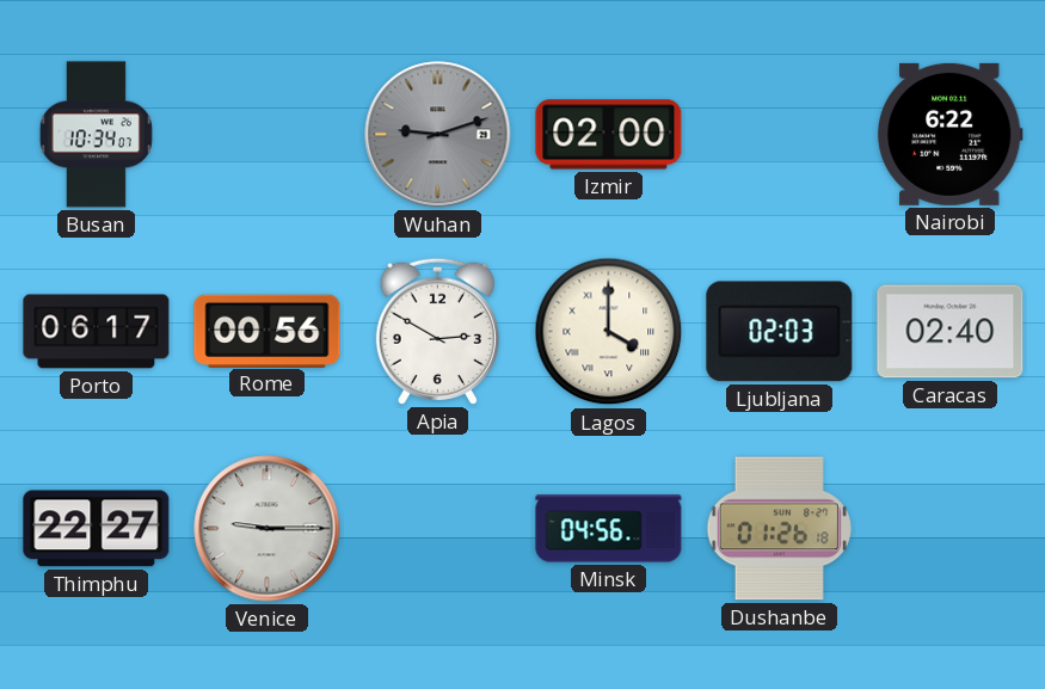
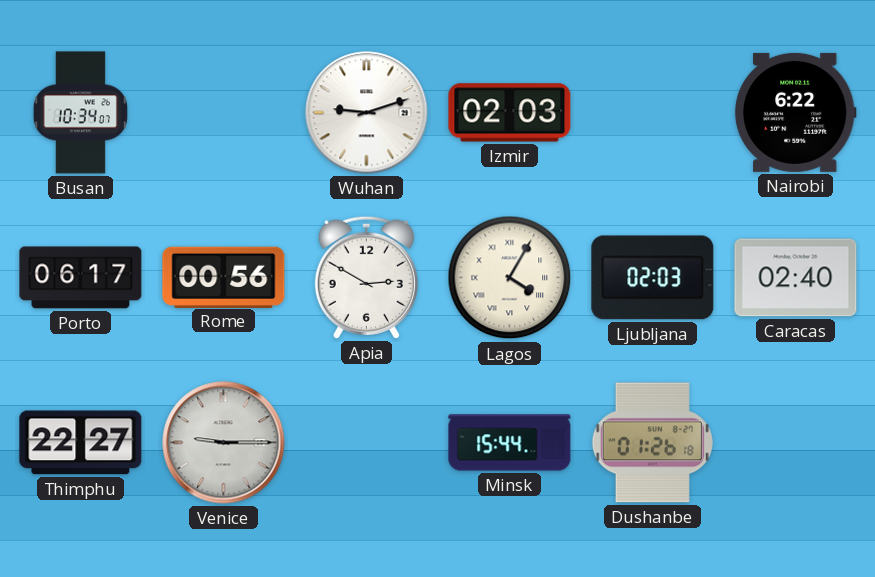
Wuhan dial: grey -> white
Izmir: 02:00 -> 02:03
Lagos: 4:00 -> 4:05
Minsk: 04:56 -> 15:44
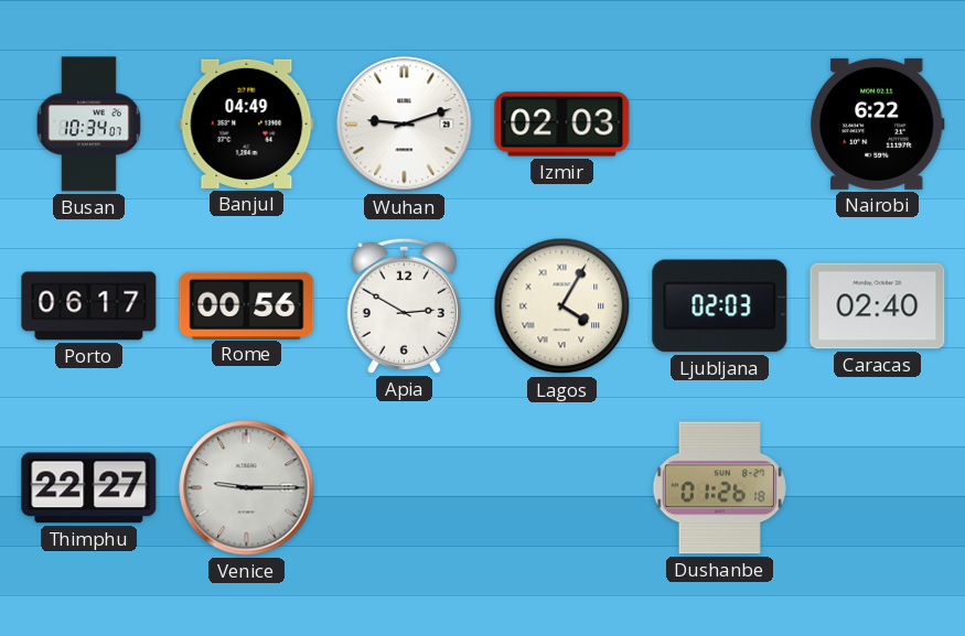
Banjul: none -> 04:49
Minsk: 15:44 -> none
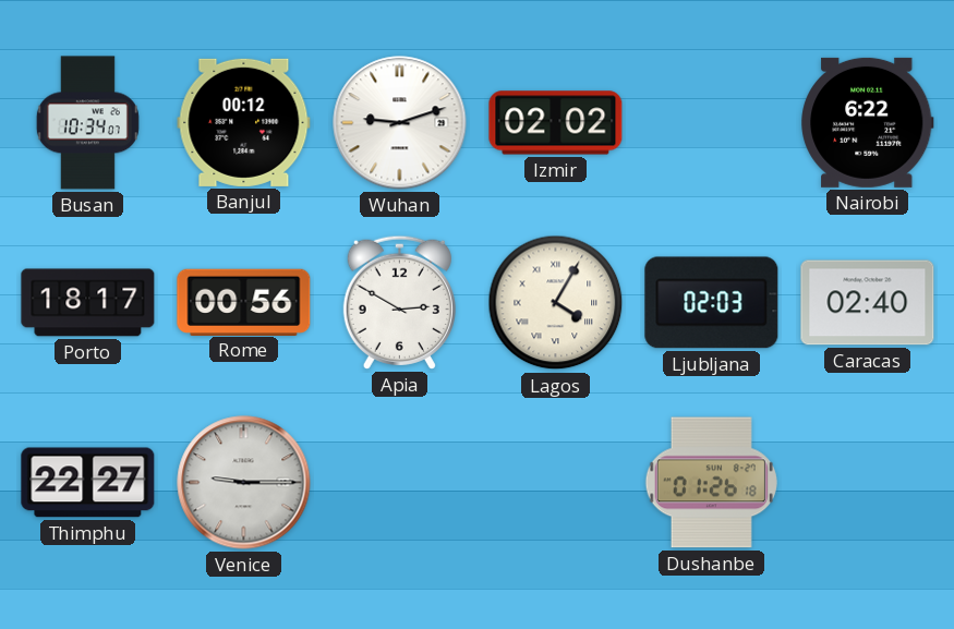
Banjul: 04:49 -> 00:12
Izmir: 02:03 -> 02:02
Porto: 06:17 -> 18:17
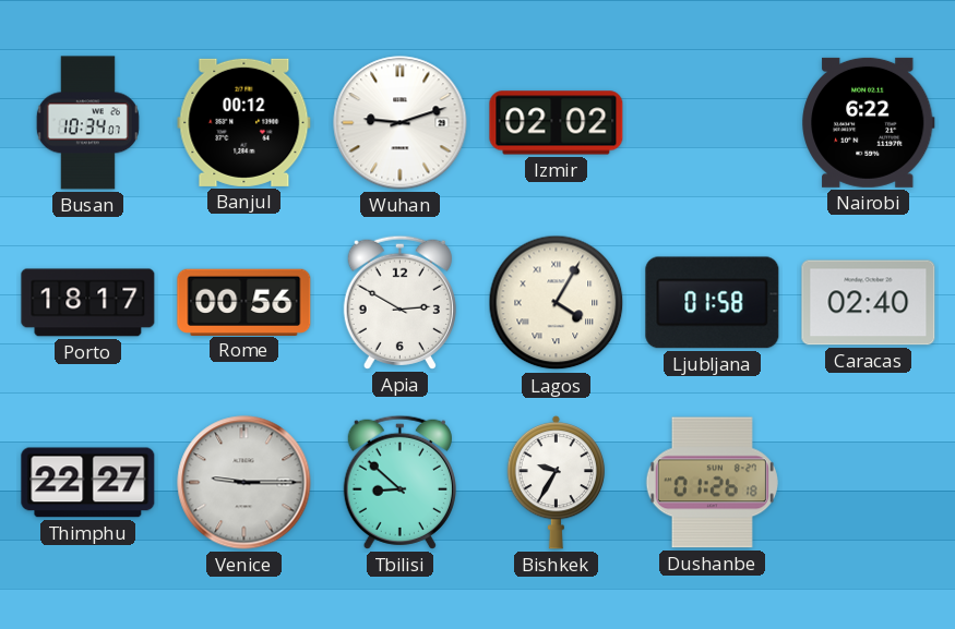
Ljubljana: 02:03 -> 01:58
Tbilisi: none -> 8:52
Bishkek: none -> 9:35
